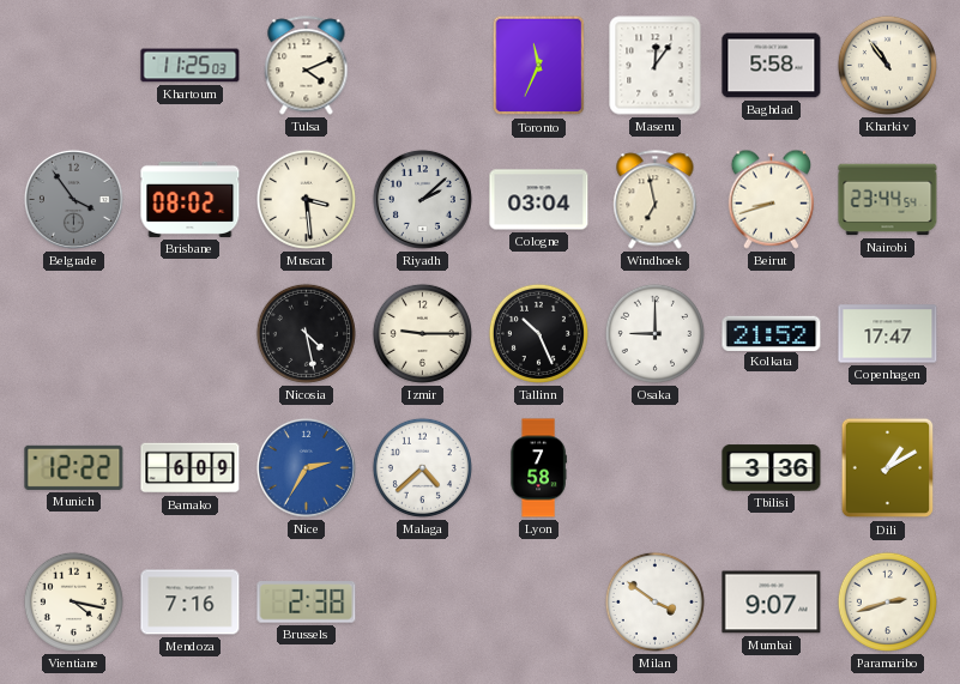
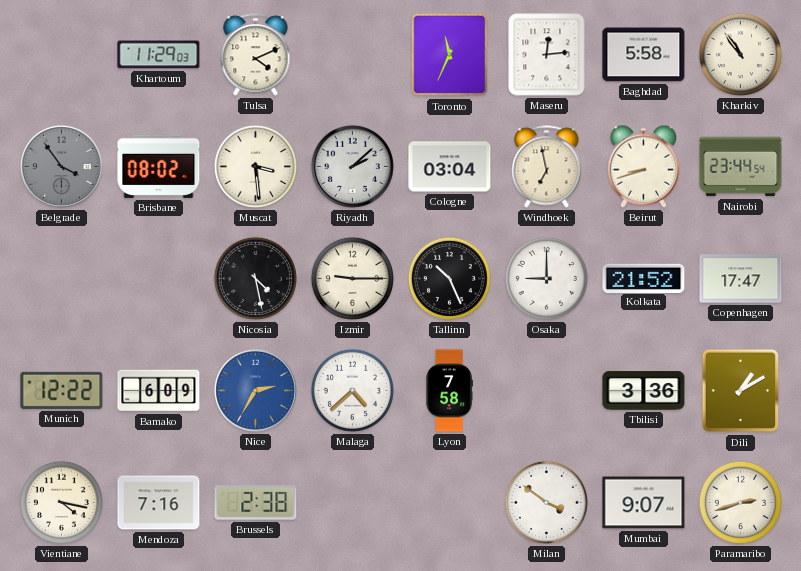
Khartoum: 11:25 -> 11:29
Maseru: 12:06 -> 12:14
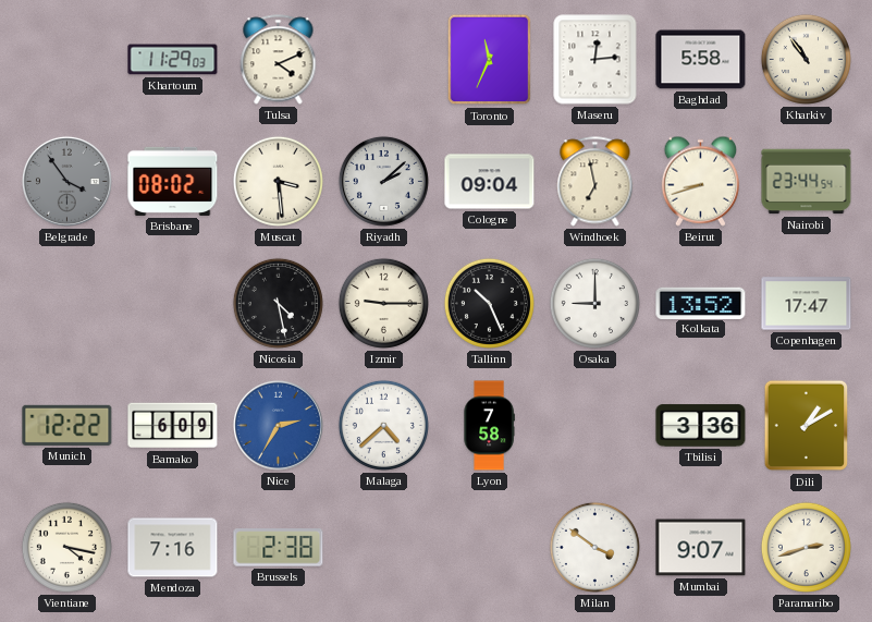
Cologne: 03:04 -> 09:04
Kolkata: 21:52 -> 13:52
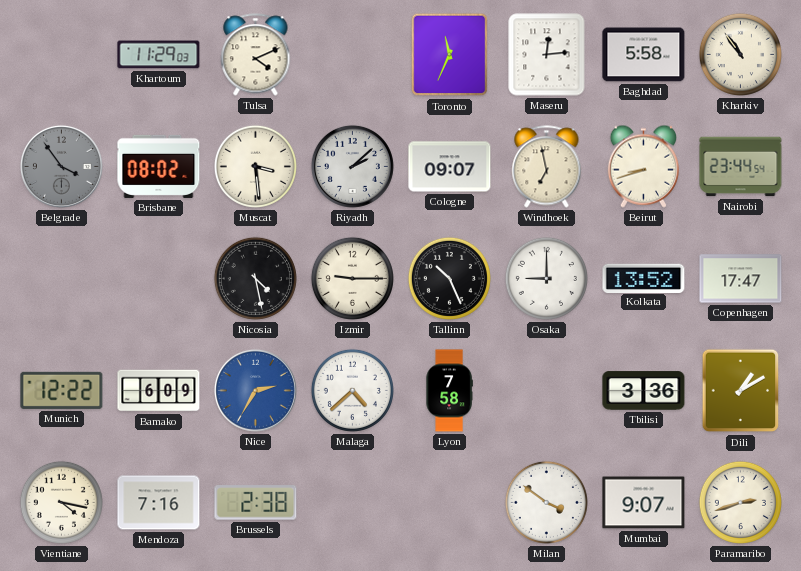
Cologne: 09:04 -> 09:07
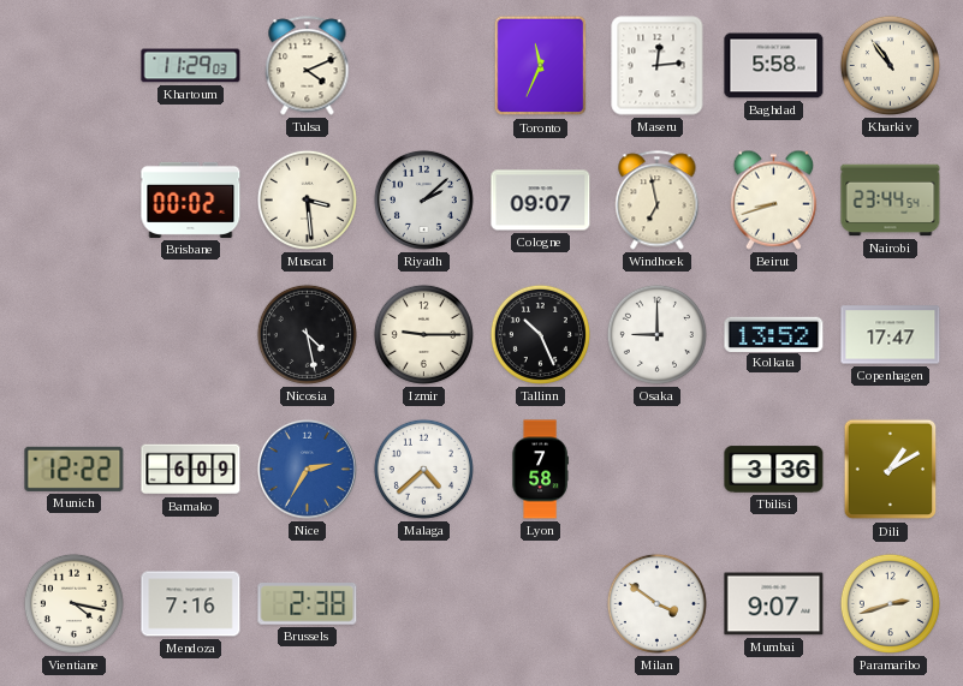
Belgrade: 3:54 -> none
Brisbane: 08:02 -> 00:02
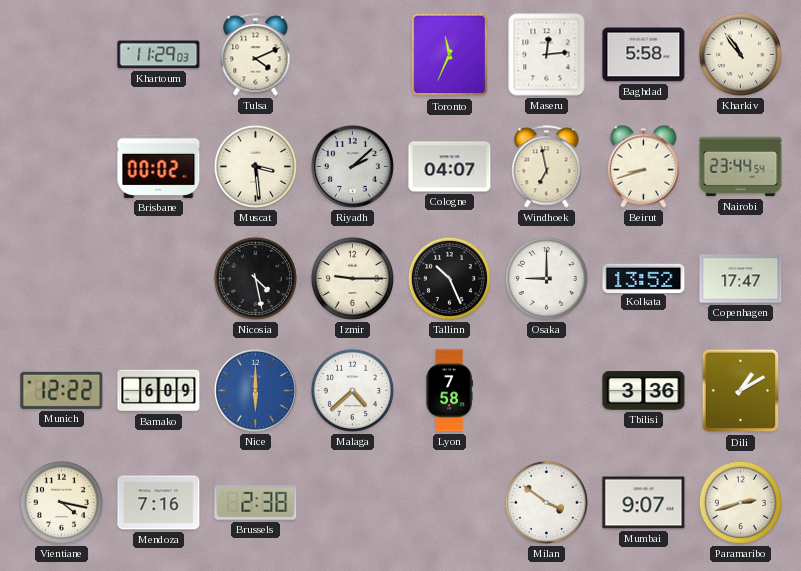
Cologne: 09:07 -> 04:07
Nice: 2:35 -> 6:00
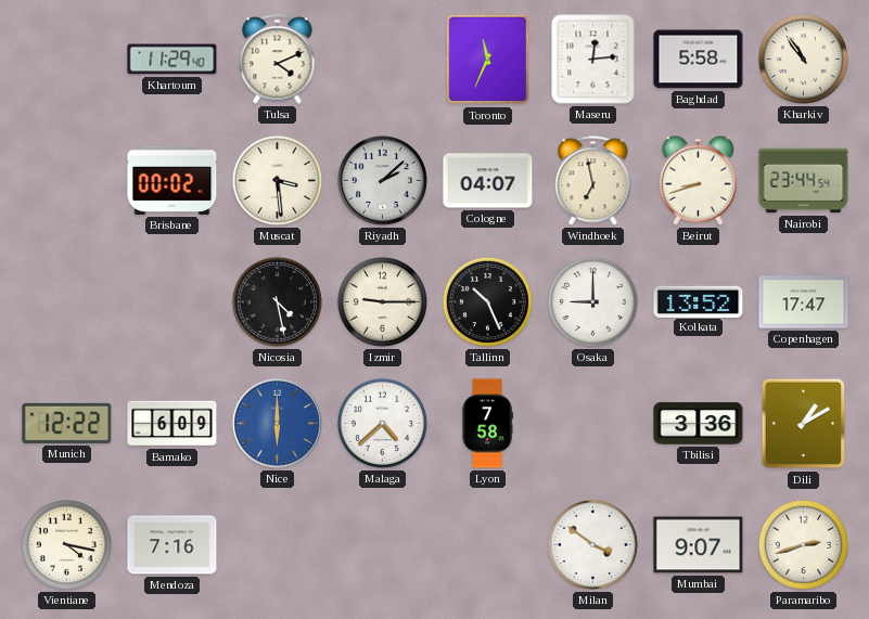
Khartoum: 11:29:03 -> 11:29:40
Brussels: 2:38 -> none
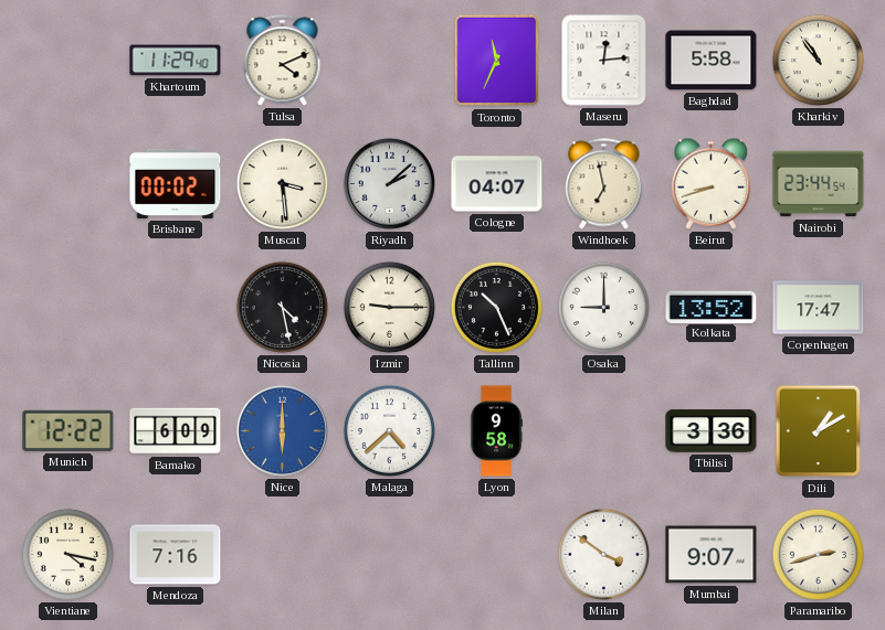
Lyon: 7:58 -> 9:58
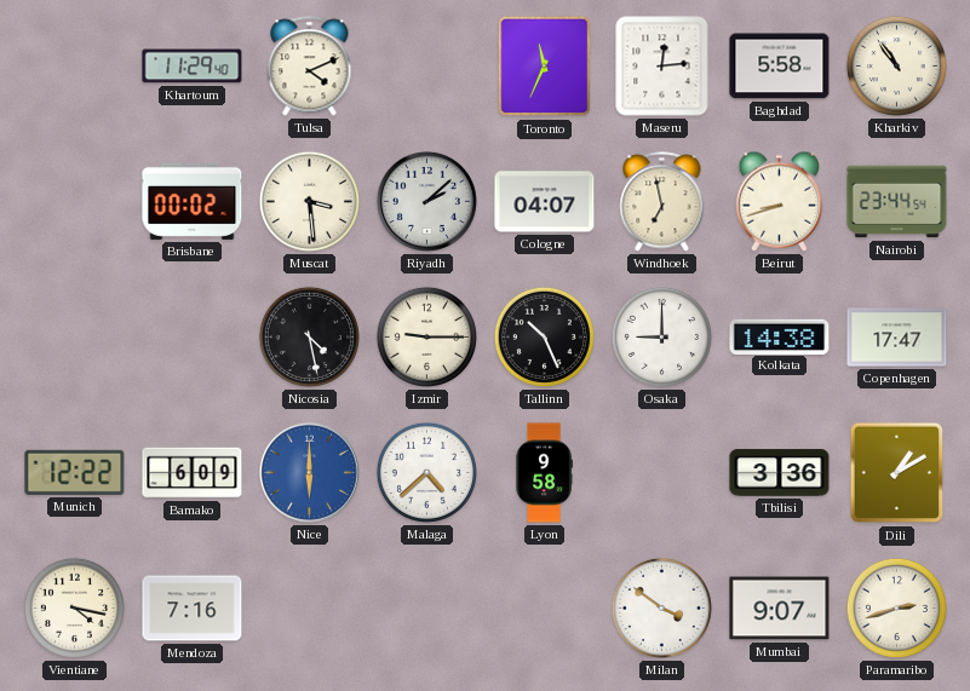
Kolkata: 13:52 -> 14:38
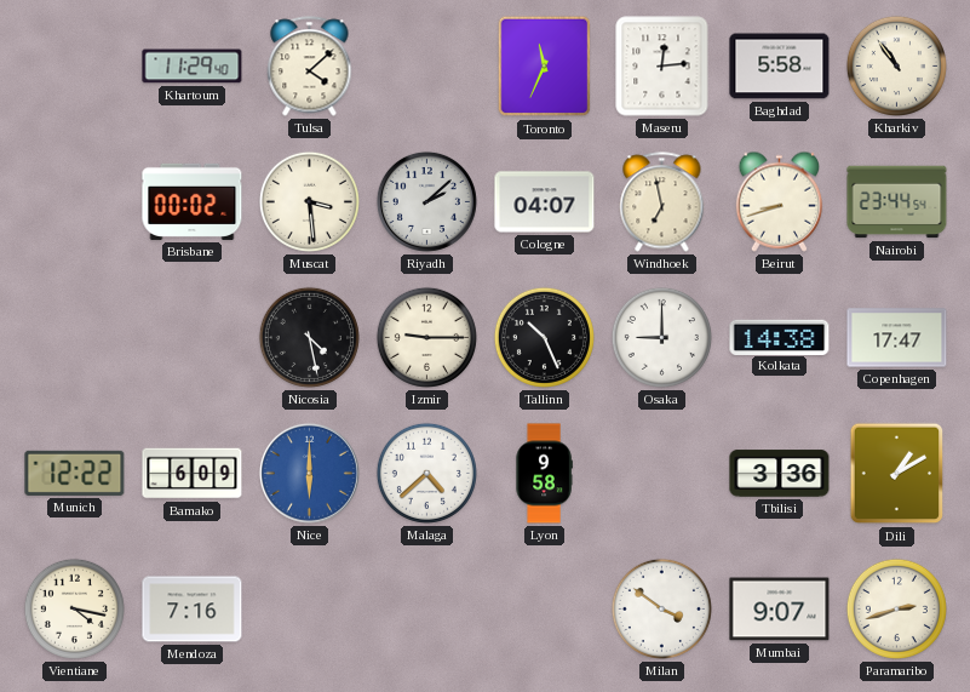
Tulsa: 4:11 -> 4:08
